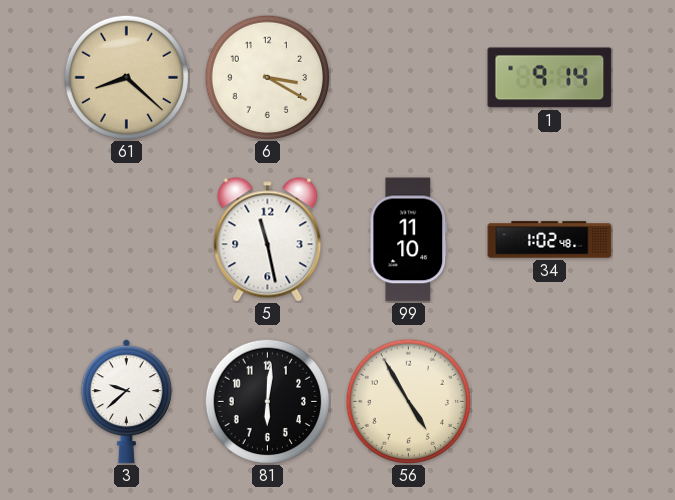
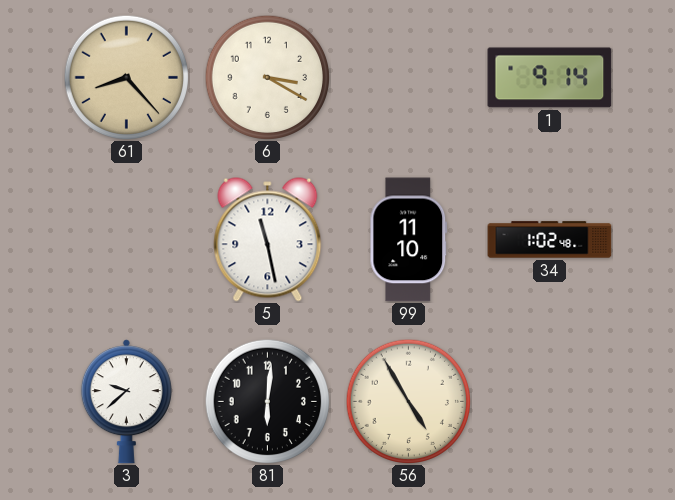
61: 8:22 -> 8:23
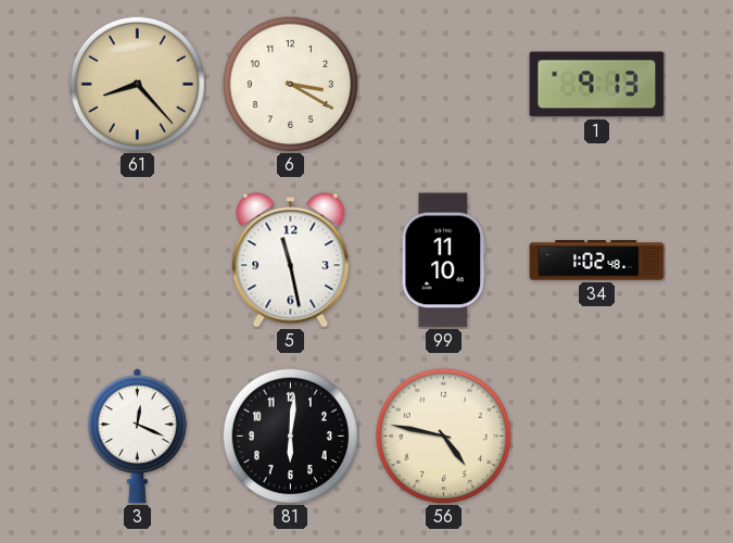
1: 9:14 -> 9:13
3: 9:38 -> 12:19
56: 4:55 -> 4:47
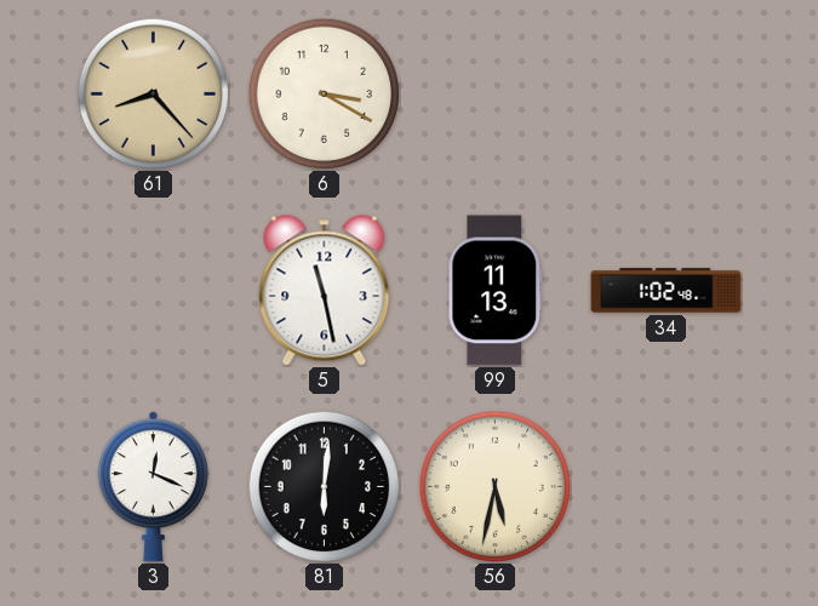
1: 9:13 -> none
99: 11:10 -> 11:13
56: 4:47 -> 5:32
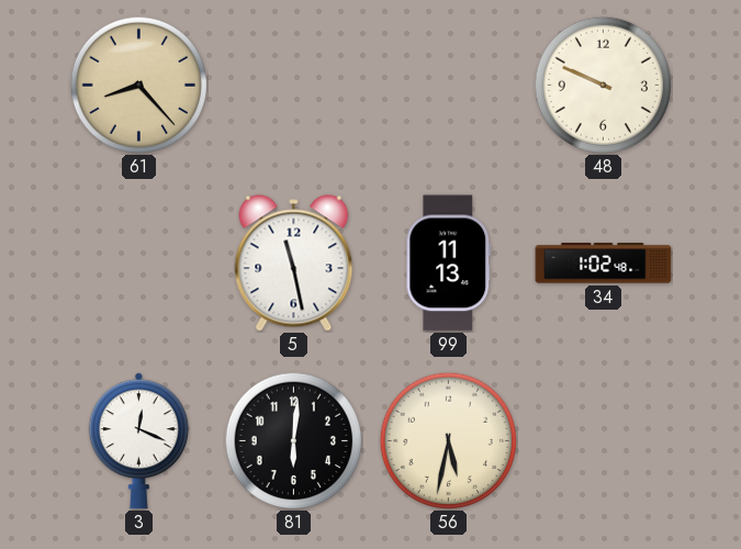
6: 3:20 -> none
48: none -> 9:49
